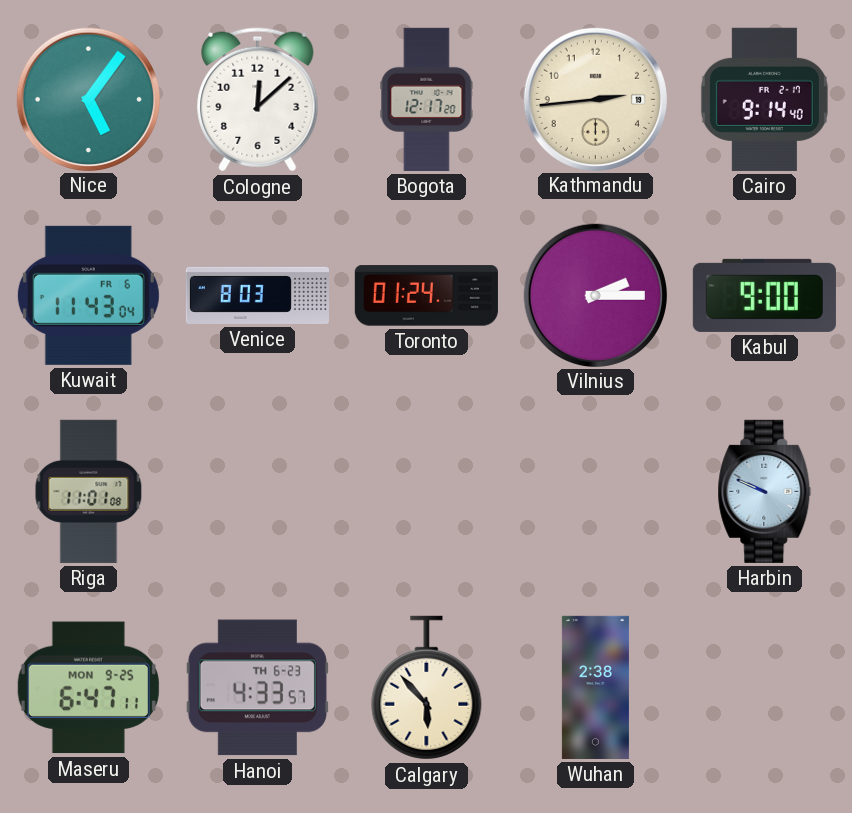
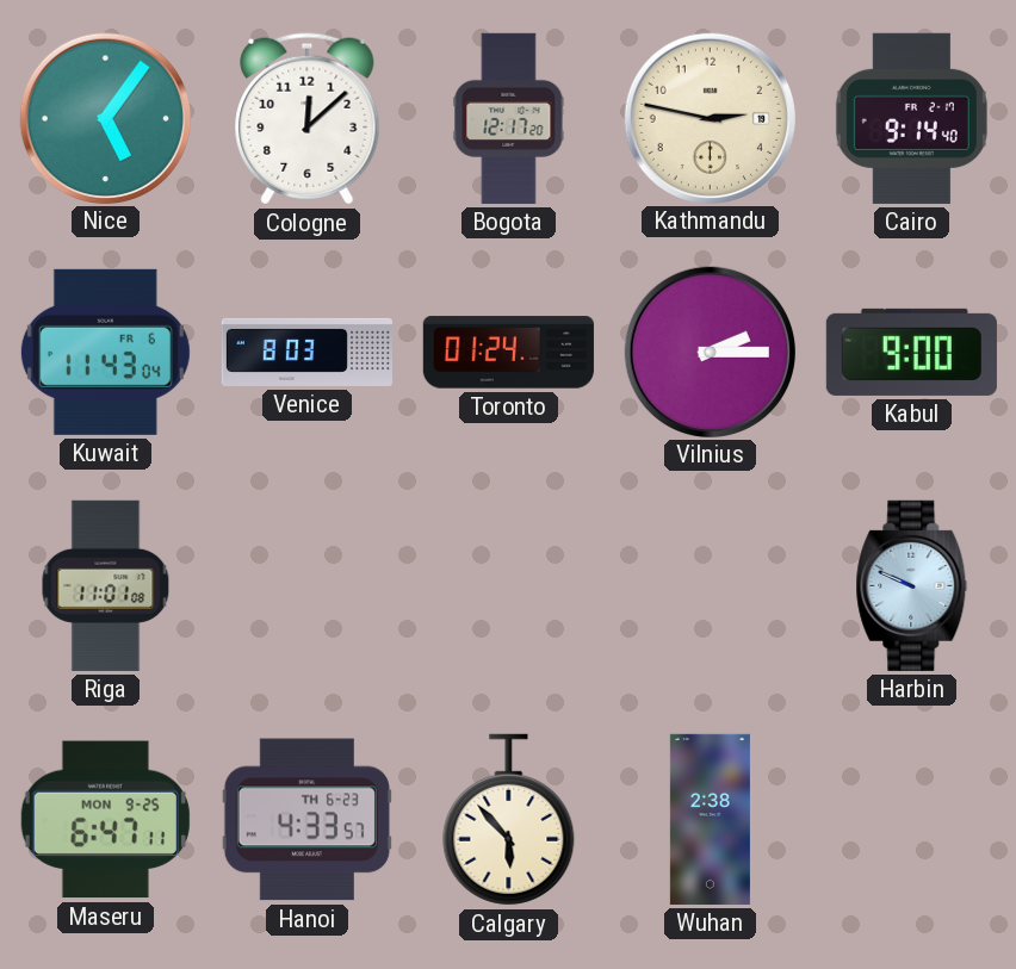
Kathmandu: 2:44 -> 2:47
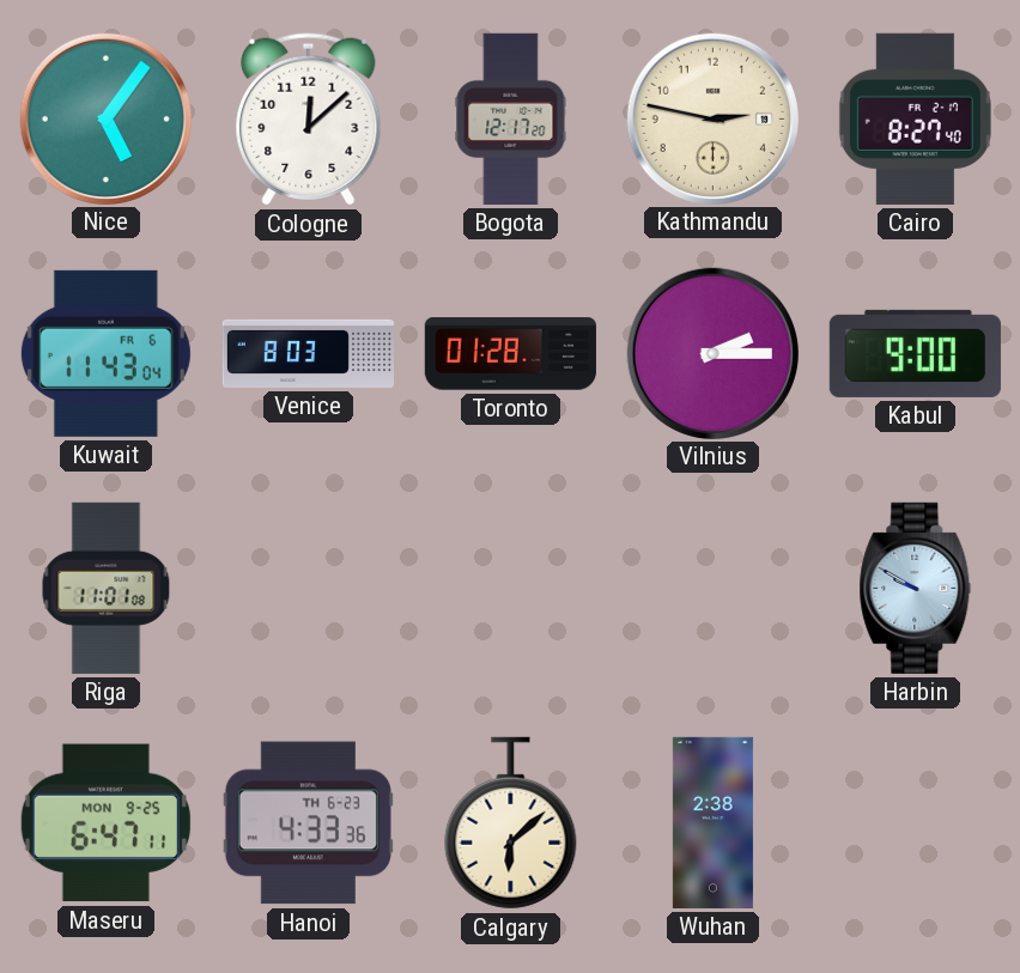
Cairo: 9:14 -> 8:27
Toronto: 01:24 -> 01:28
Harbin: 9:49 -> 9:50
Hanoi: 4:33:57 -> 4:33:36
Calgary: 5:53 -> 6:08
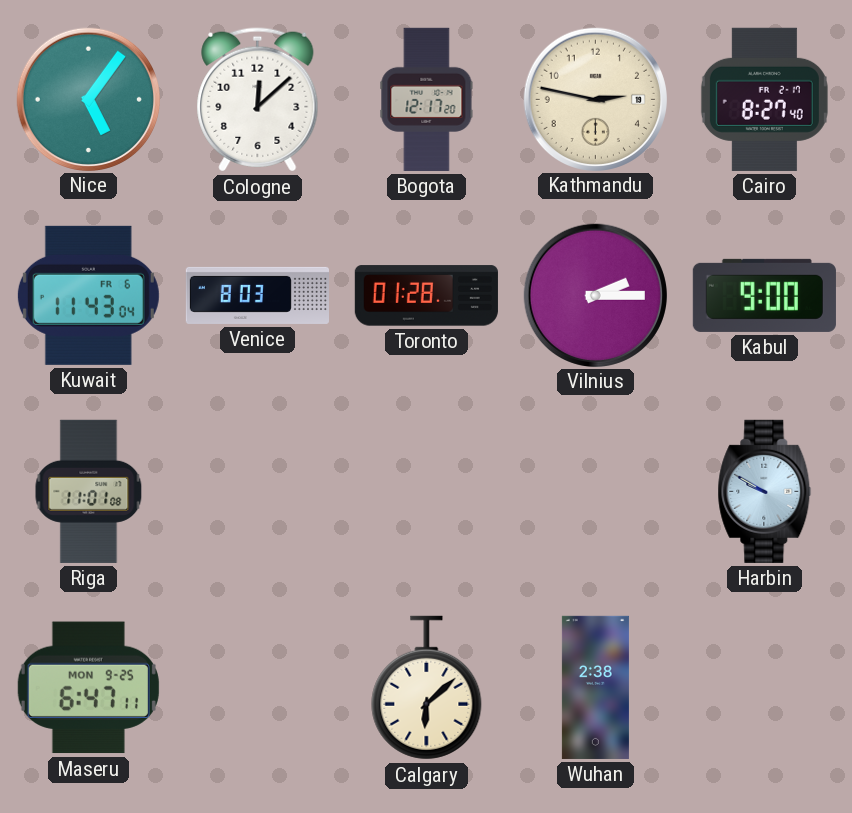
Hanoi: 4:33 -> none
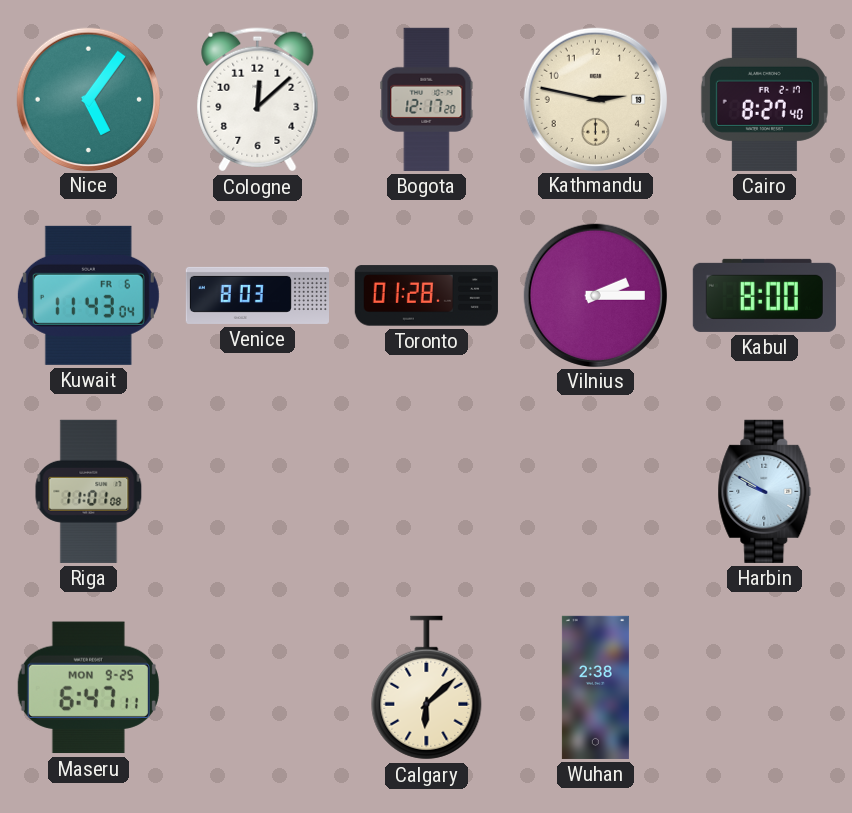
Kabul: 9:00 -> 8:00
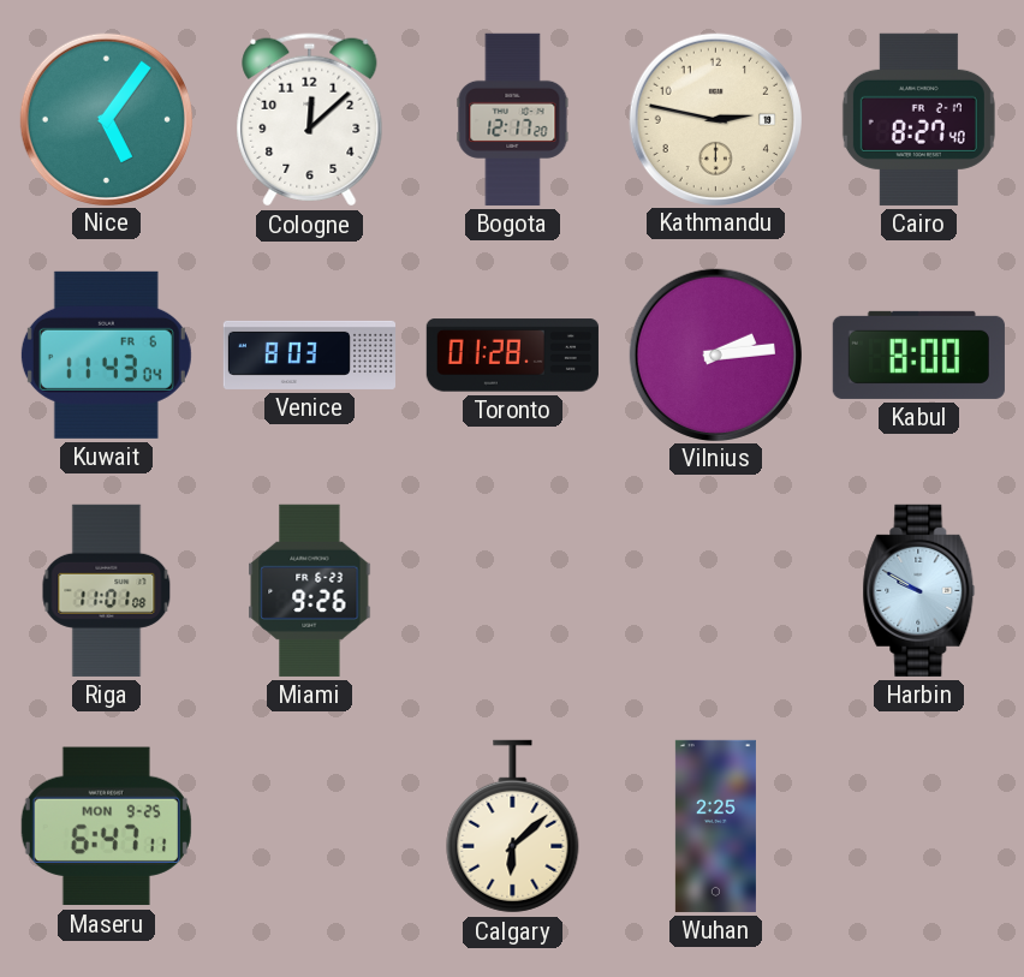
Vilnius: 2:15 -> 2:14
Miami: none -> 9:26
Wuhan: 2:38 -> 2:25
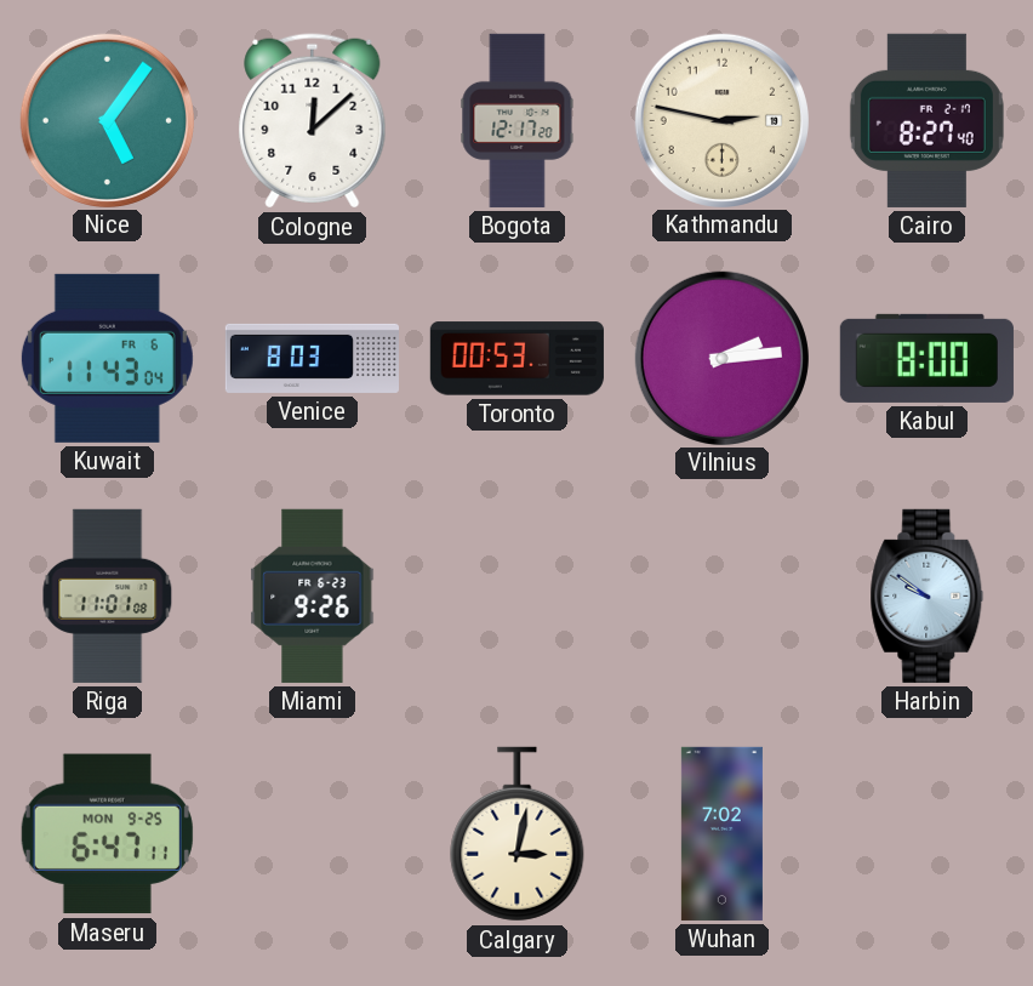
Toronto: 01:28 -> 00:53
Harbin: 9:50 -> 9:51
Calgary: 6:08 -> 3:02
Wuhan: 2:25 -> 7:02
